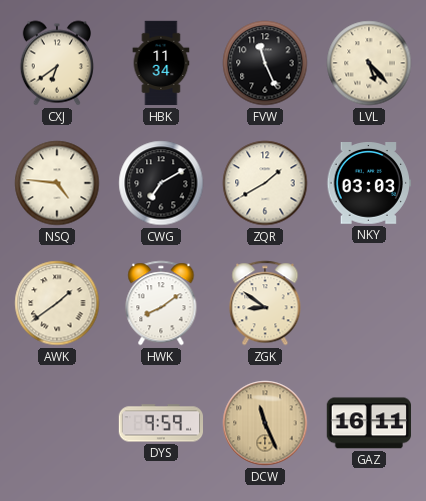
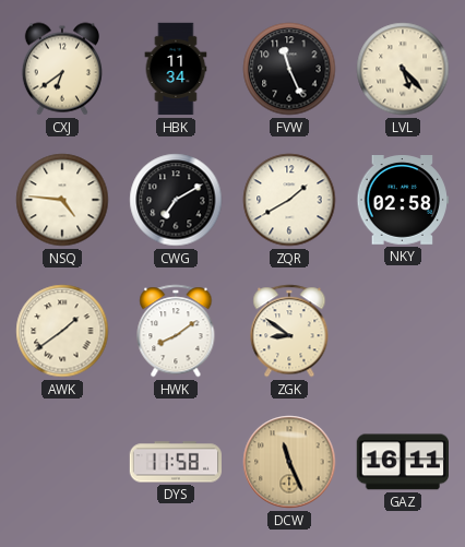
NKY: 03:03 -> 02:58
DYS: 9:59 -> 11:58
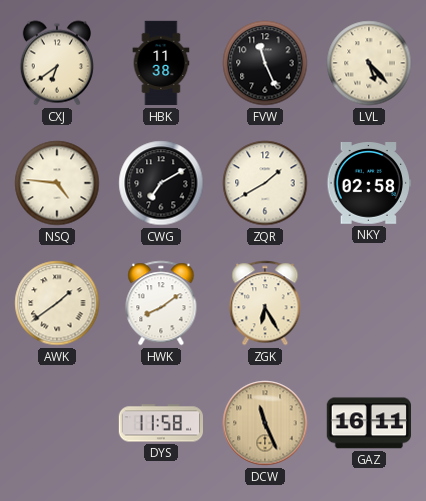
HBK: 11:34 -> 11:38
ZGK: 8:51 -> 6:25
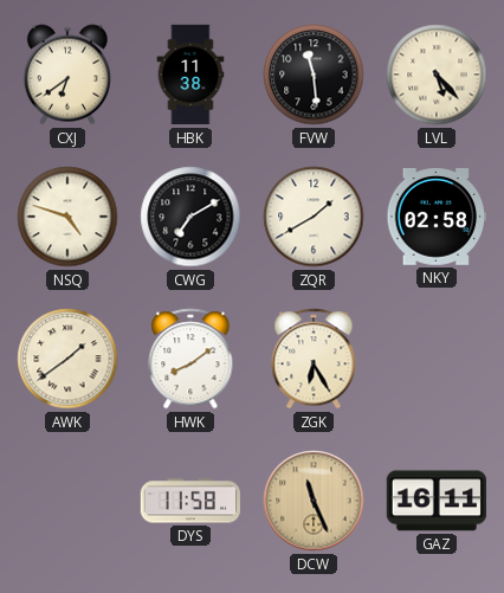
FVW: 11:26 -> 11:29
NSQ: 4:46 -> 4:48
